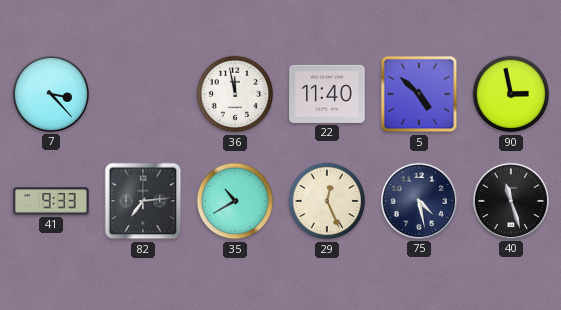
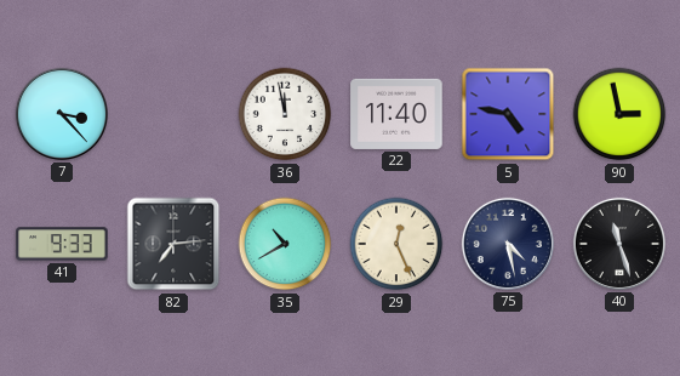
5: 4:52 -> 4:47
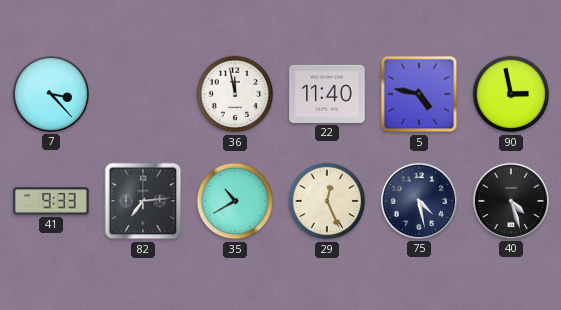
40: 11:27 -> 4:27
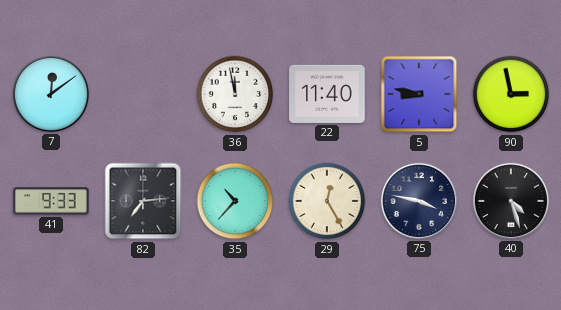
7: 3:23 -> 12:09
5: 4:47 -> 8:47
35: 10:40 -> 10:37
29: 12:26 -> 12:25
75: 4:28 -> 3:47
